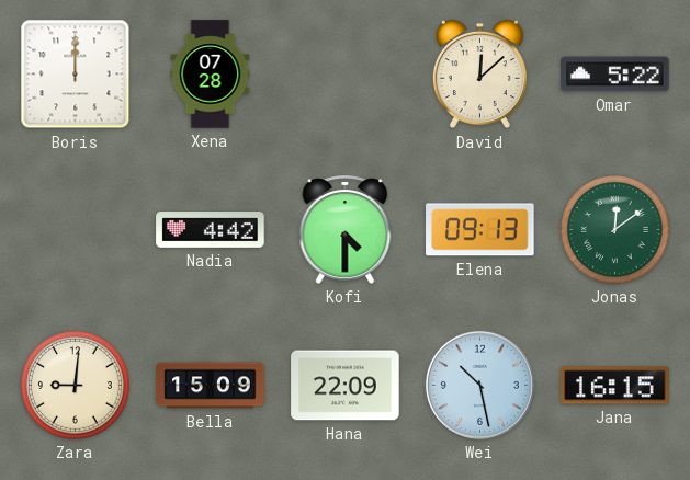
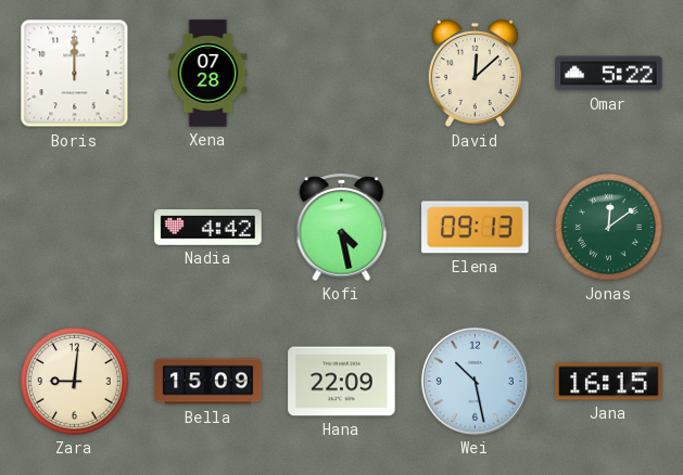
Kofi: 4:30 -> 4:28
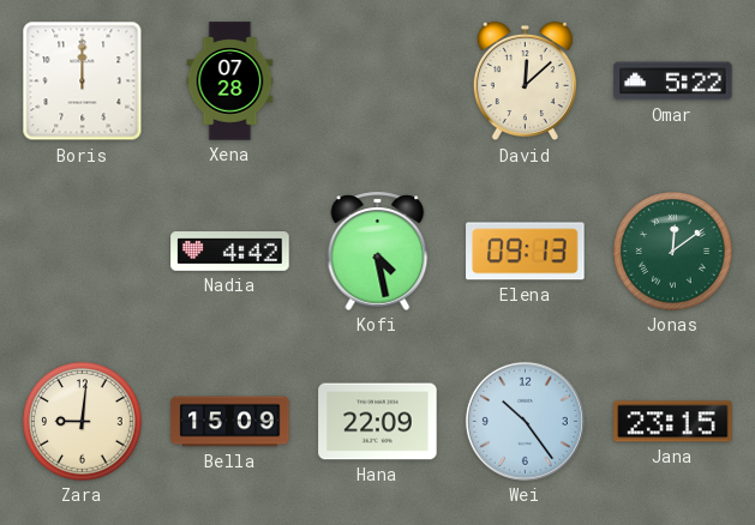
Wei: 10:28 -> 10:24
Jana: 16:15 -> 23:15
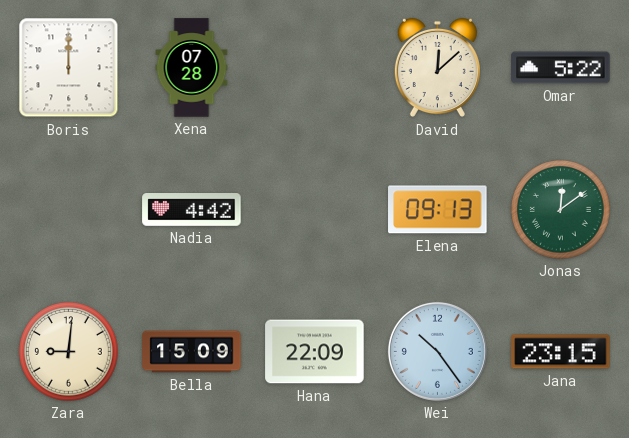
Kofi: 4:28 -> none
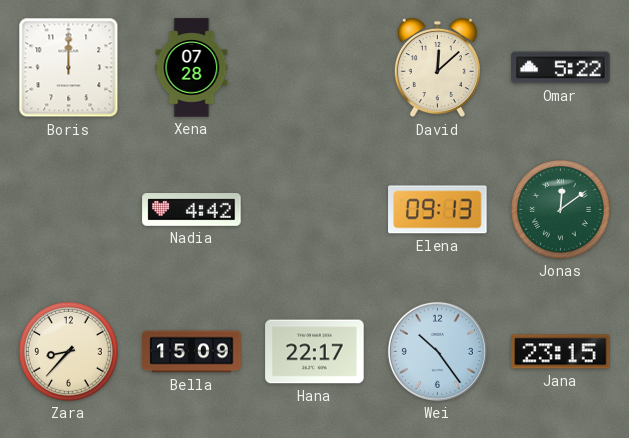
Zara: 9:01 -> 8:37
Hana: 22:09 -> 22:17
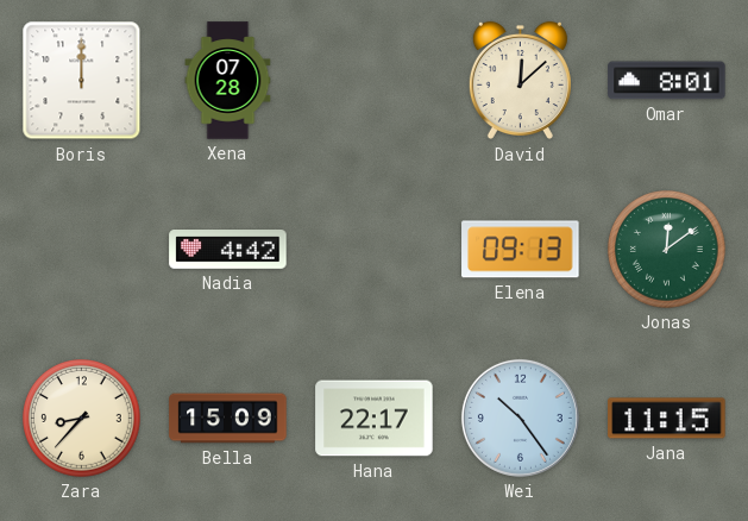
Omar: 5:22 -> 8:01
Jana: 23:15 -> 11:15
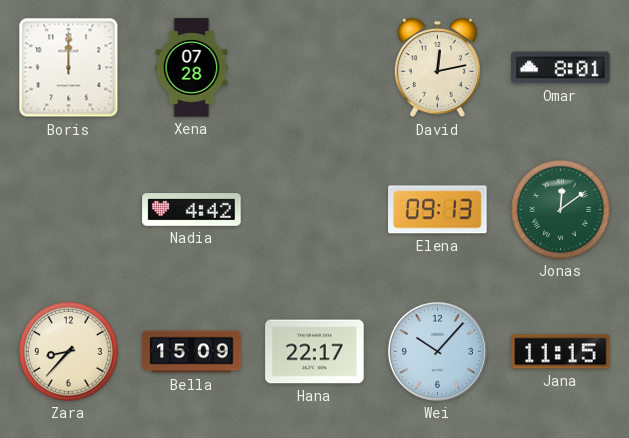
David: 12:08 -> 12:13
Wei: 10:24 -> 10:07
